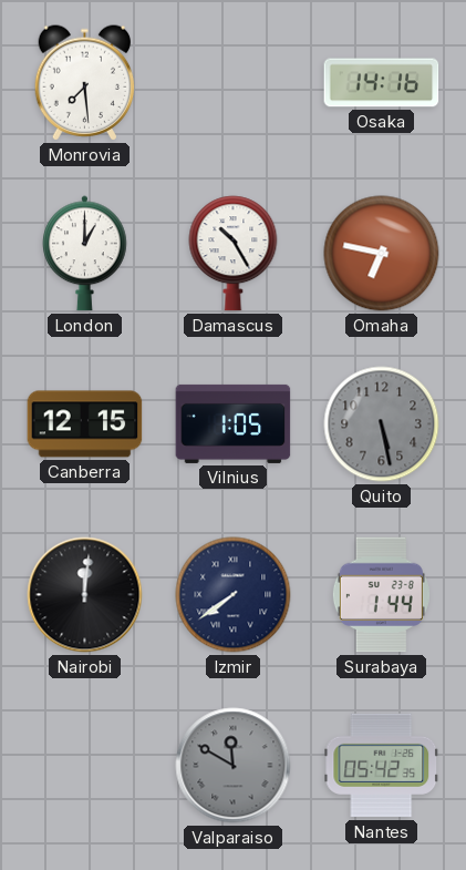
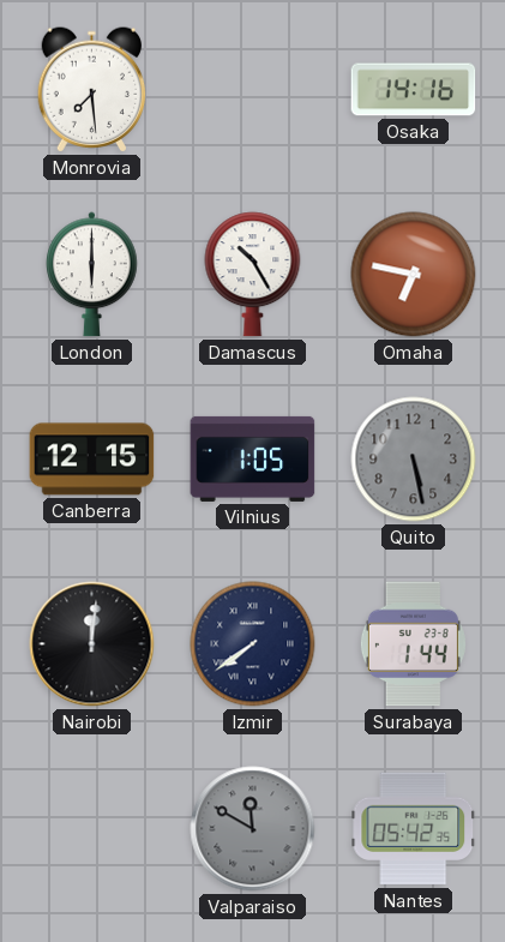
London: 1:00 -> 6:00
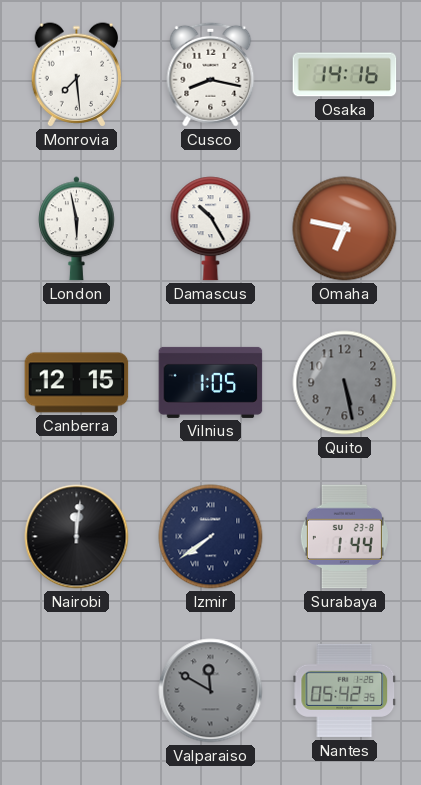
Cusco: none -> 8:17
London: 6:00 -> 5:58
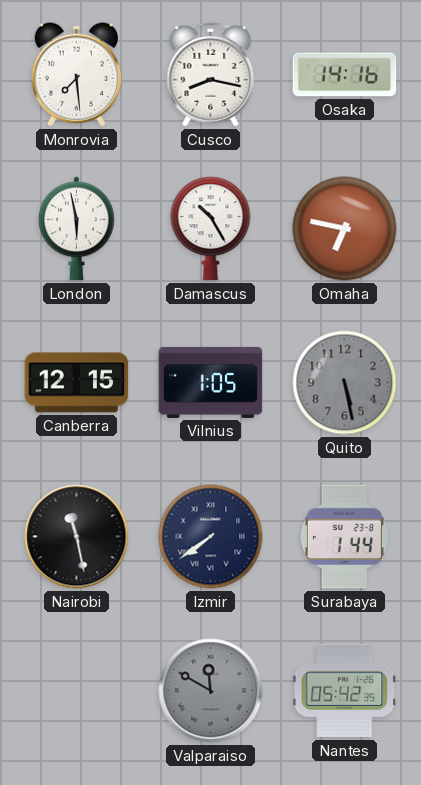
Nairobi: 12:01 -> 11:28
